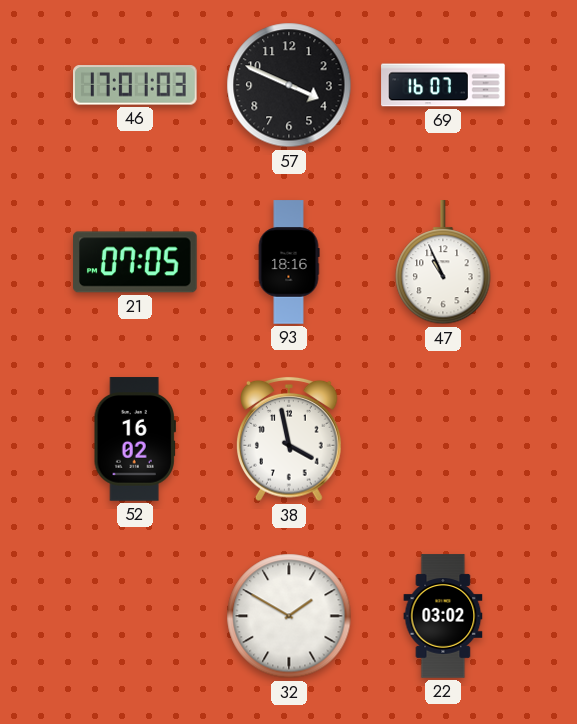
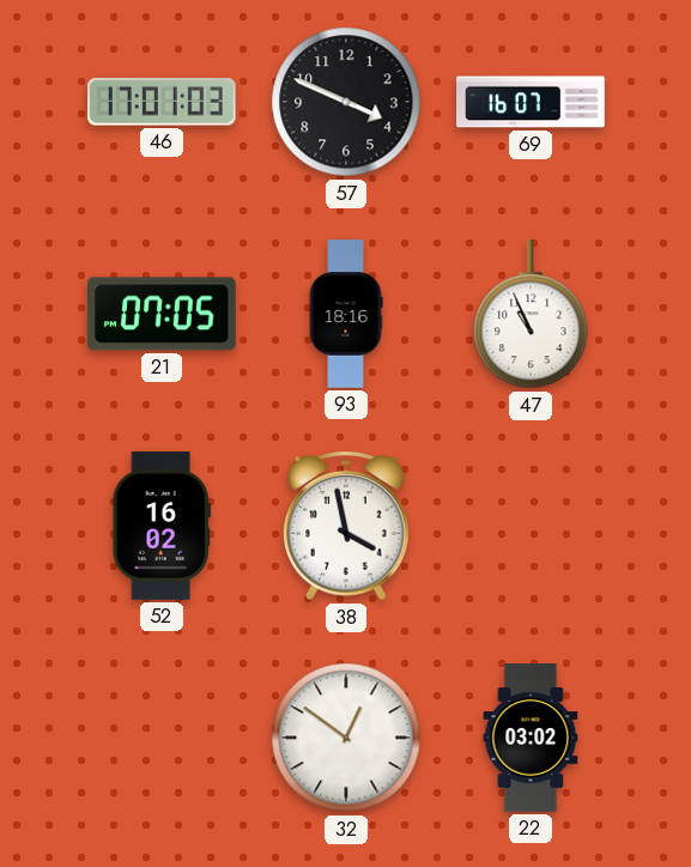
32: 1:50 -> 12:51
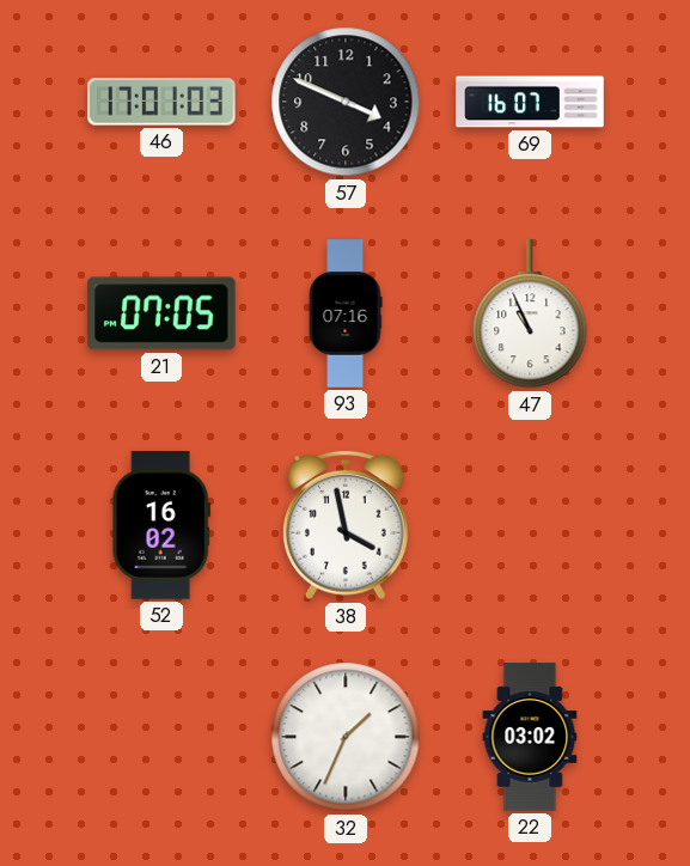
93: 18:16 -> 07:16
32: 12:51 -> 1:34
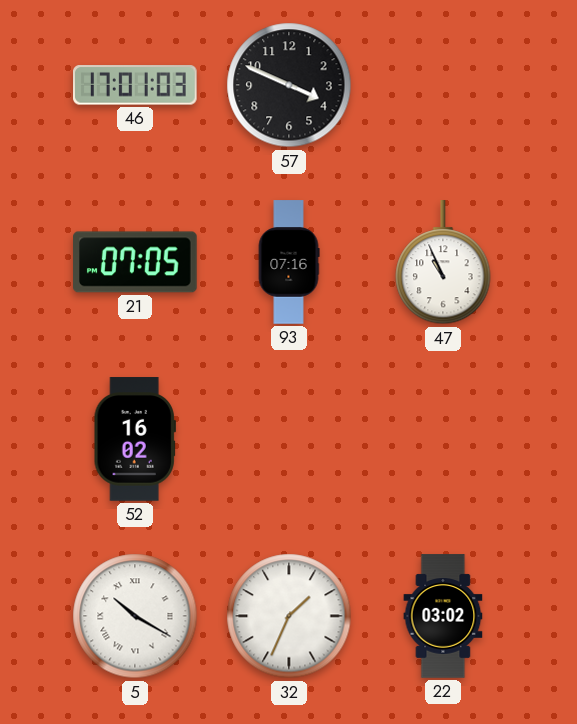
69: 16:07 -> none
38: 3:58 -> none
5: none -> 10:20
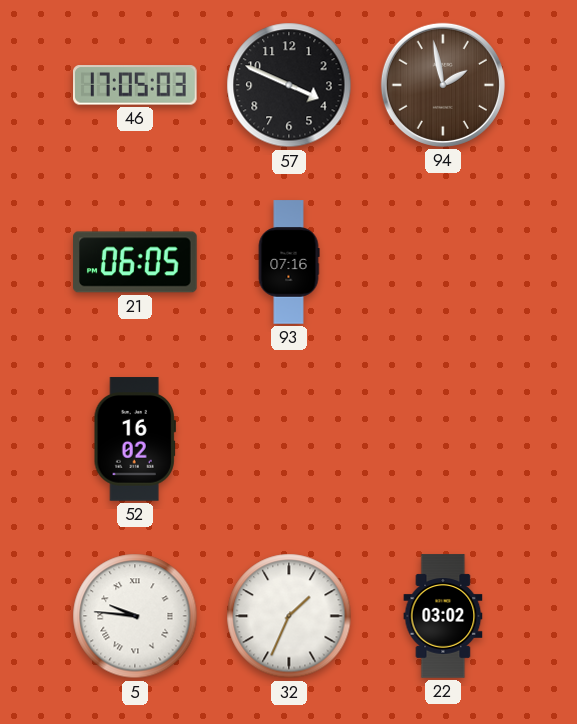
46: 17:01 -> 17:05
94: none -> 1:58
21: 07:05 -> 06:05
47: 10:56 -> none
5: 10:20 -> 9:46
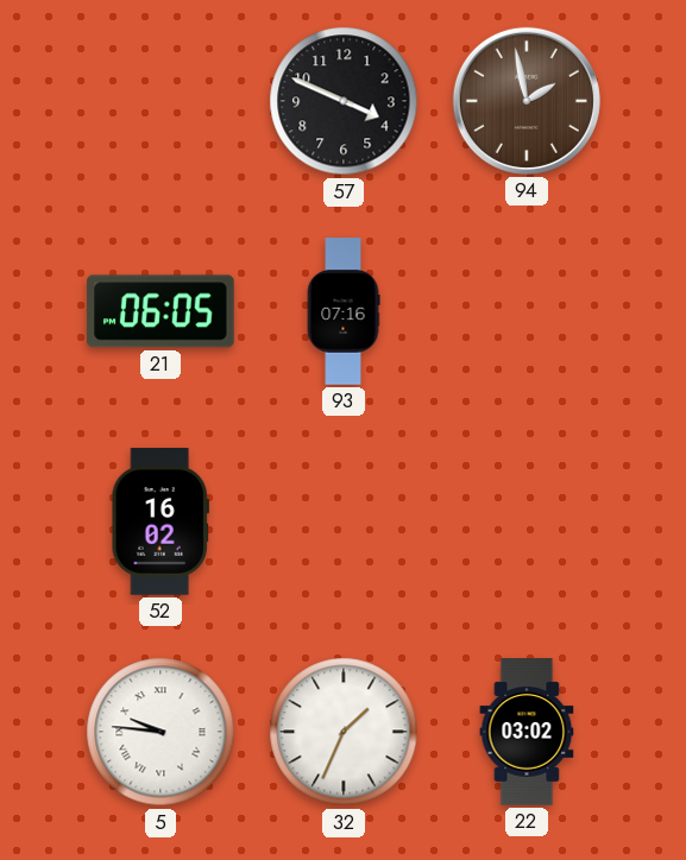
46: 17:05 -> none
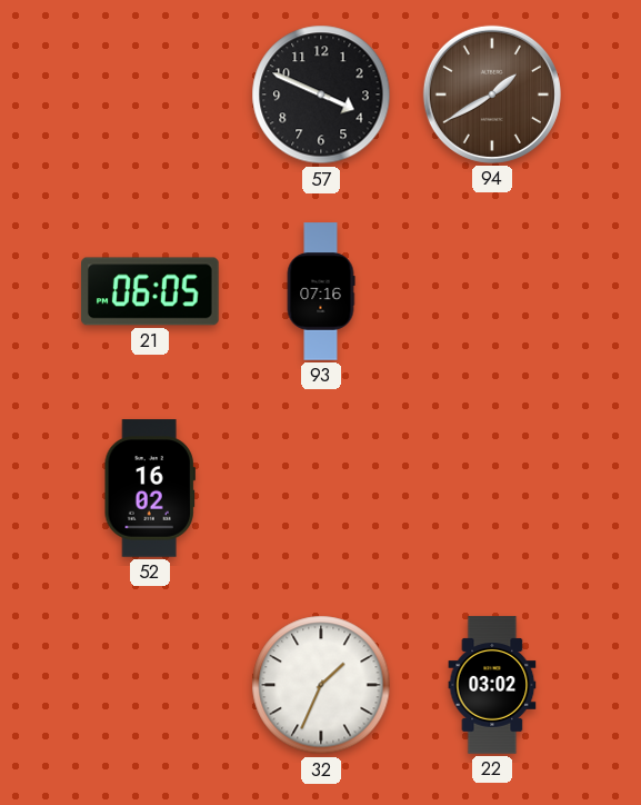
94: 1:58 -> 1:40
5: 9:46 -> none
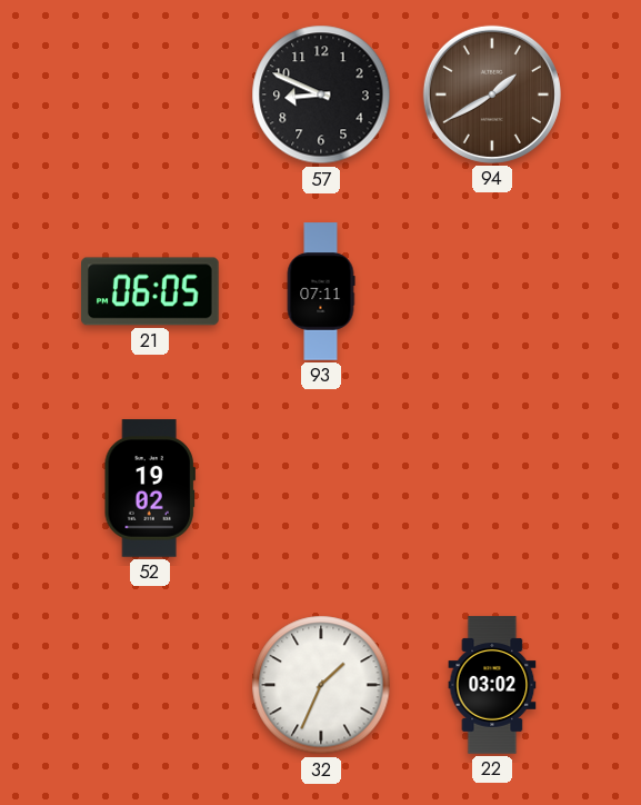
57: 3:49 -> 8:49
93: 07:16 -> 07:11
52: 16:02 -> 19:02
